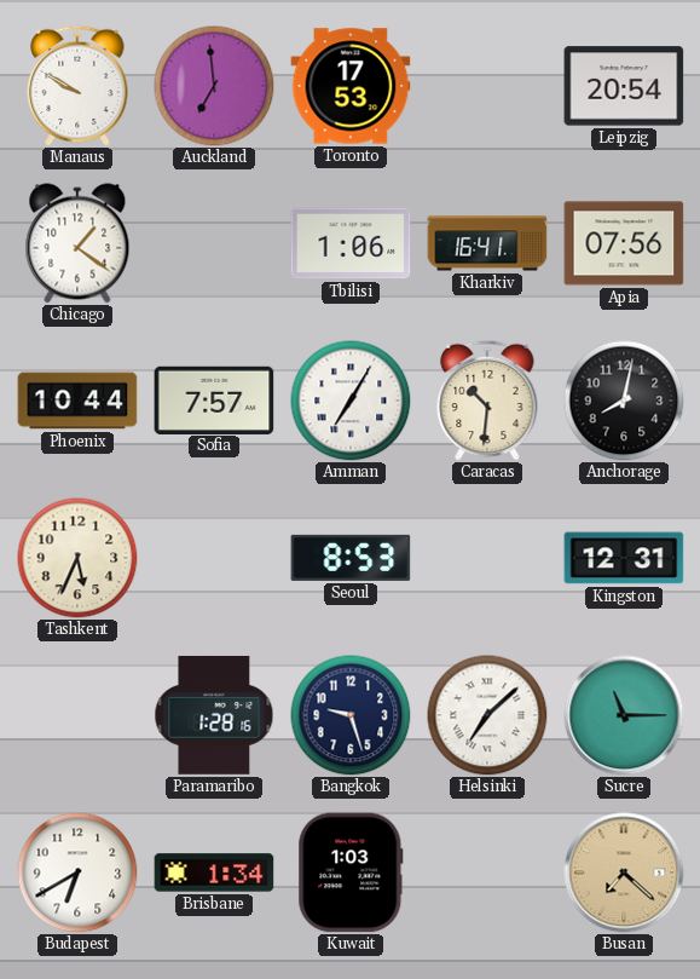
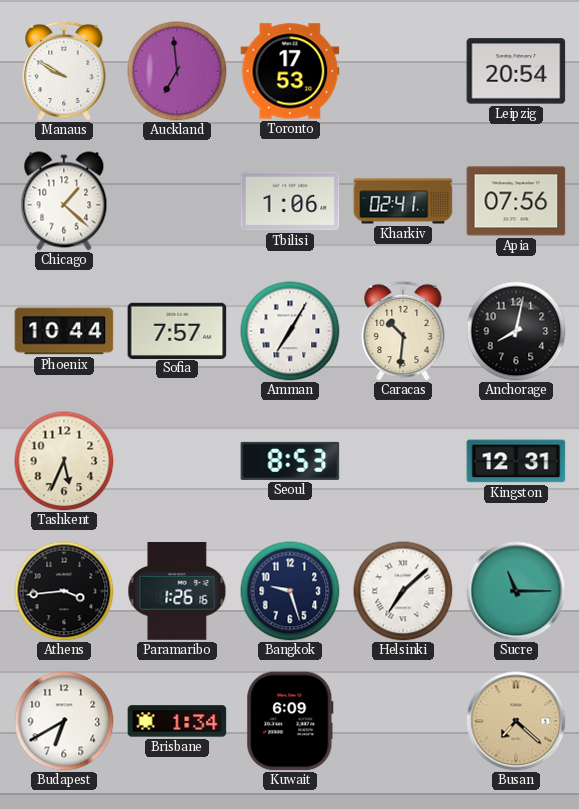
Chicago: 1:21 -> 1:22
Kharkiv: 16:41 -> 02:41
Athens: none -> 3:44
Paramaribo: 1:28 -> 1:26
Kuwait: 1:03 -> 6:09
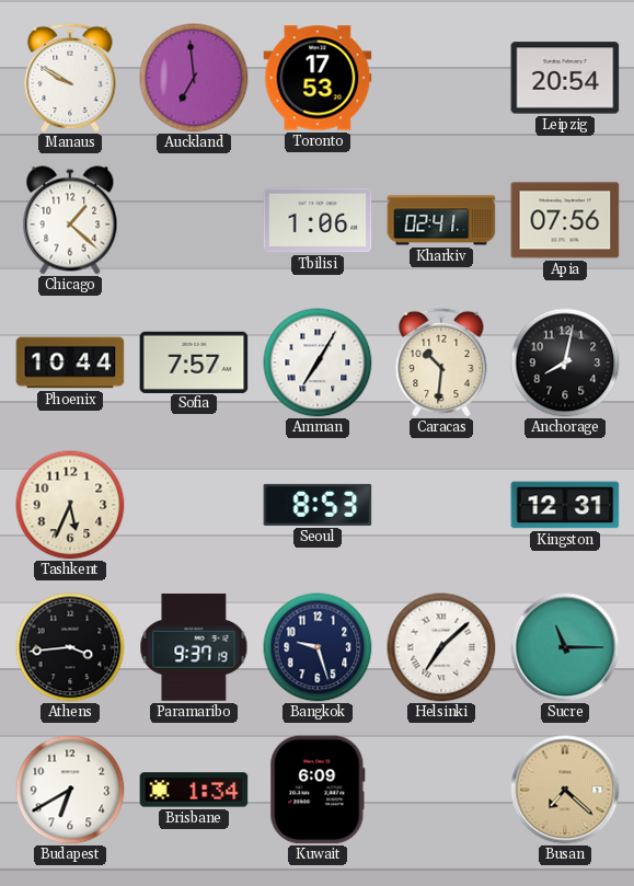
Paramaribo: 1:26 -> 9:37
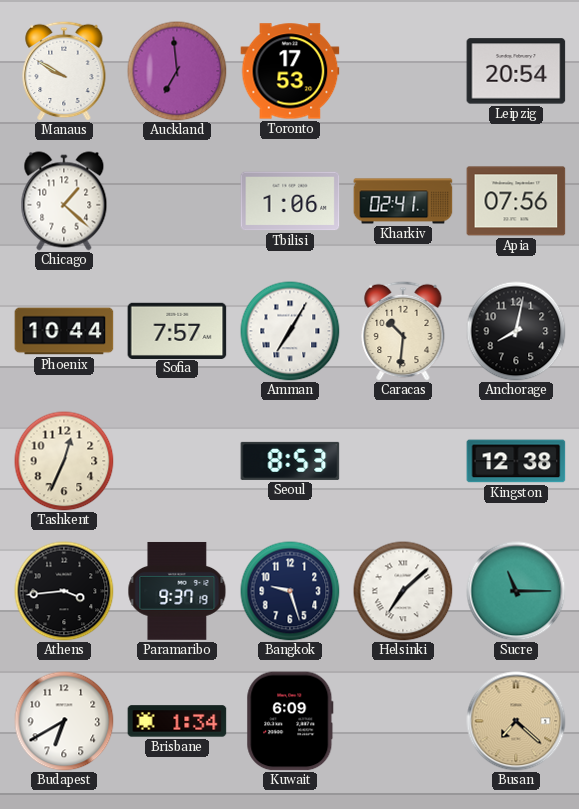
Tashkent: 5:34 -> 12:34
Kingston: 12:31 -> 12:38
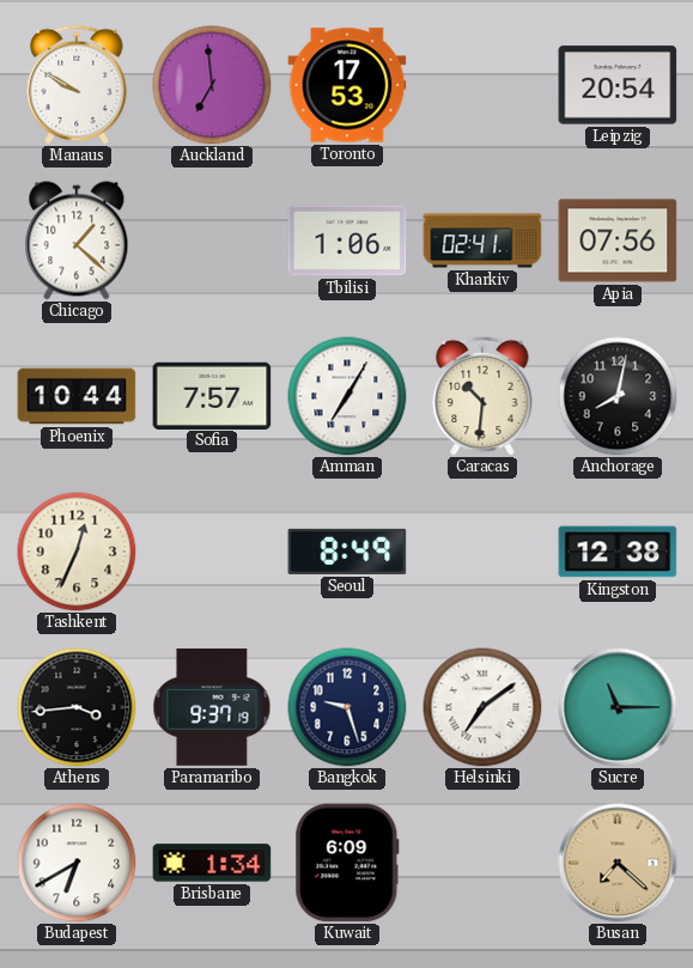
Seoul: 8:53 -> 8:49
Helsinki: 7:08 -> 7:09
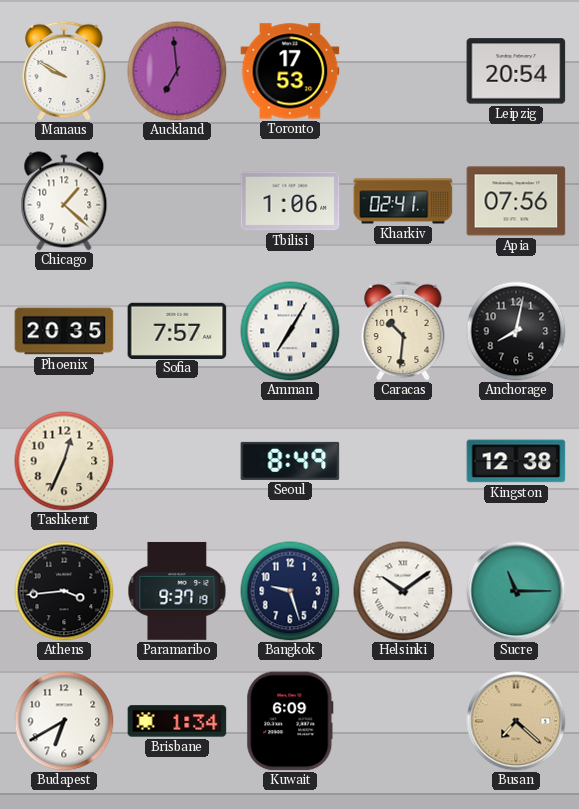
Phoenix: 10:44 -> 20:35
Helsinki: 7:09 -> 10:09
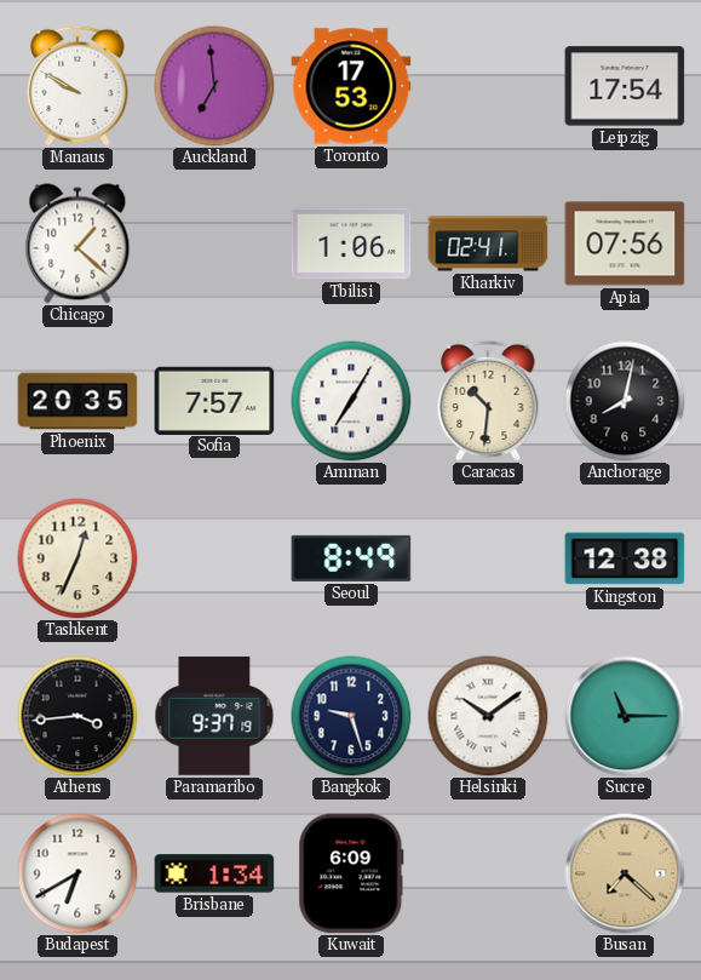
Leipzig: 20:54 -> 17:54
